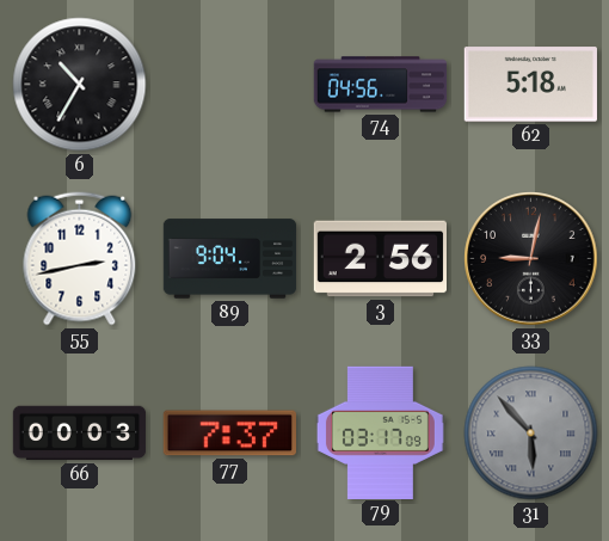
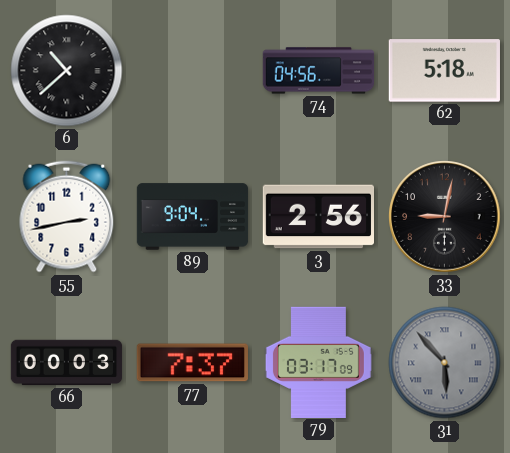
6: 10:35 -> 10:38
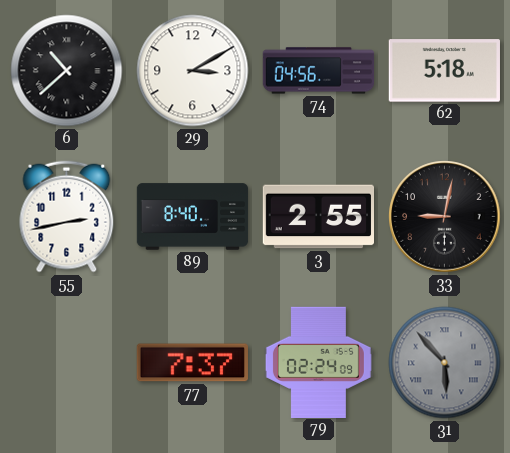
29: none -> 3:10
89: 9:04 -> 8:40
3: 2:56 -> 2:55
66: 00:03 -> none
79: 03:17 -> 02:24
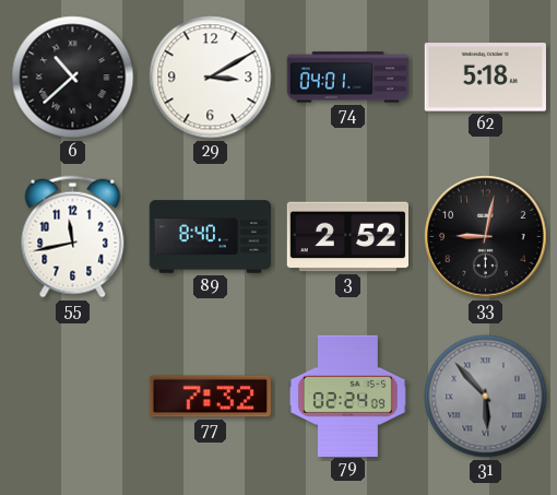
74: 04:56 -> 04:01
55: 2:43 -> 11:43
3: 2:55 -> 2:52
77: 7:37 -> 7:32
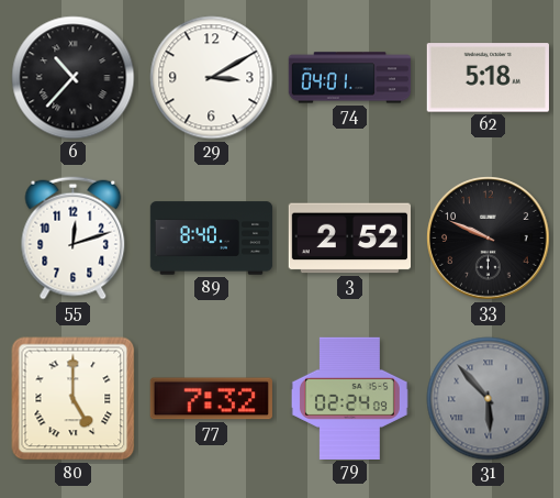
6: 10:38 -> 10:37
55: 11:43 -> 12:12
33: 9:02 -> 9:49
80: none -> 5:00
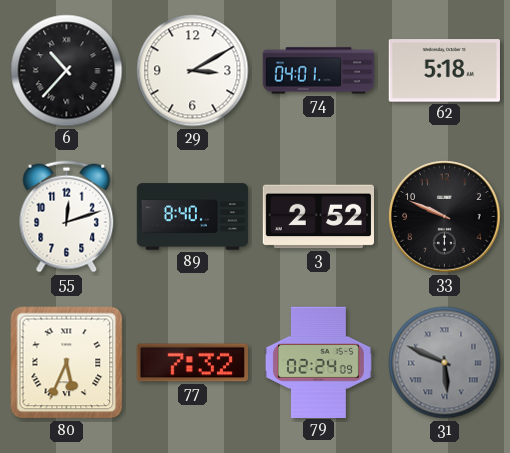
80: 5:00 -> 5:34
31: 5:53 -> 5:49
